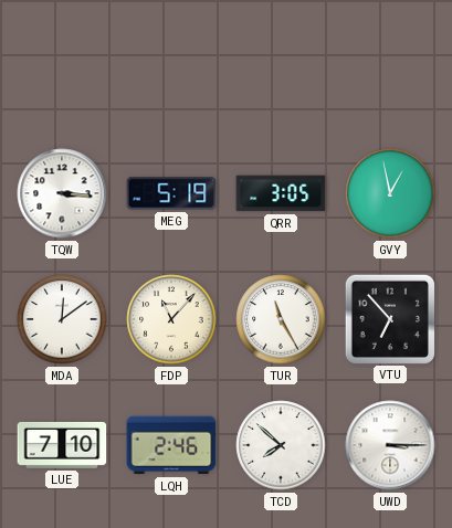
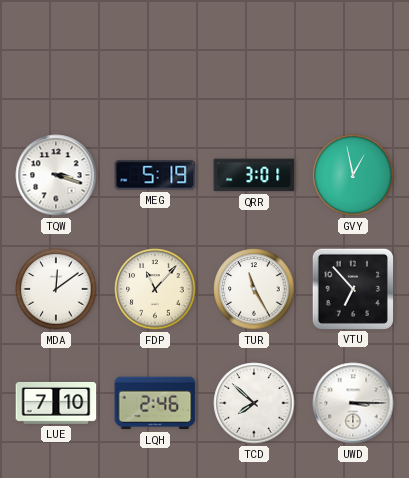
TQW: 3:16 -> 3:18
QRR: 3:05 -> 3:01
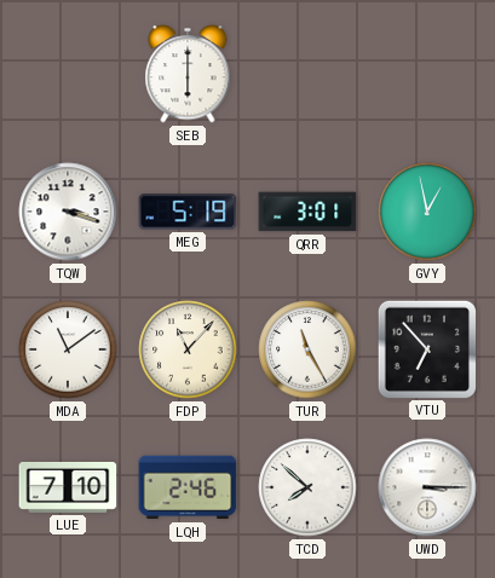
SEB: none -> 6:00
MDA: 12:09 -> 11:09
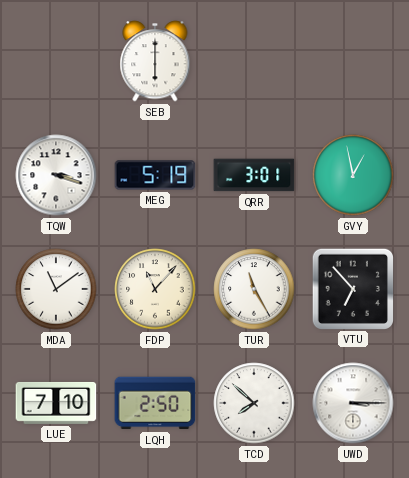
LQH: 2:46 -> 2:50
